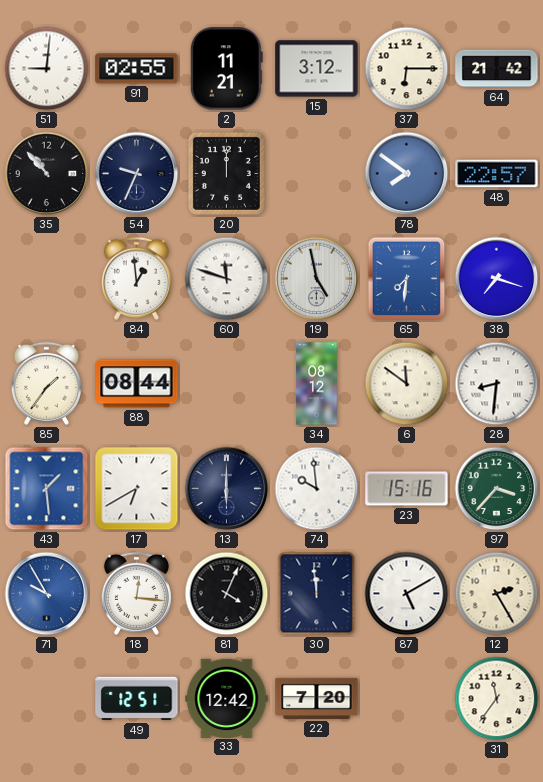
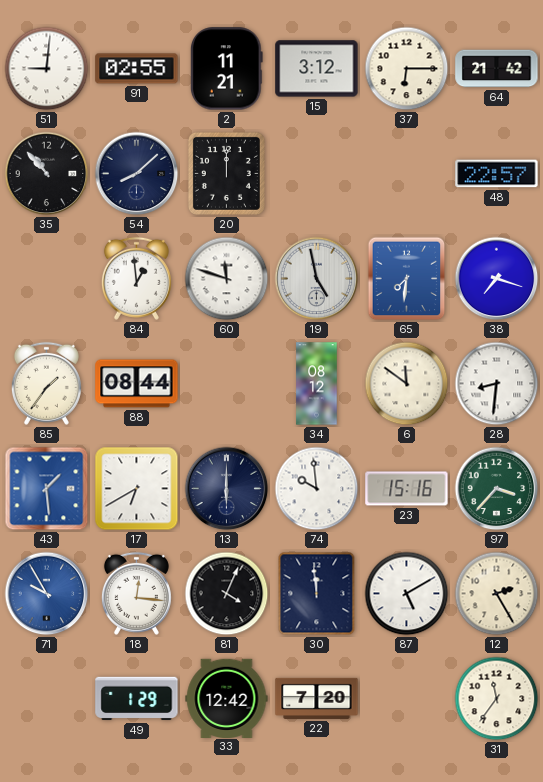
54: 9:34 -> 8:08
78: 7:51 -> none
49: 12:51 -> 1:29
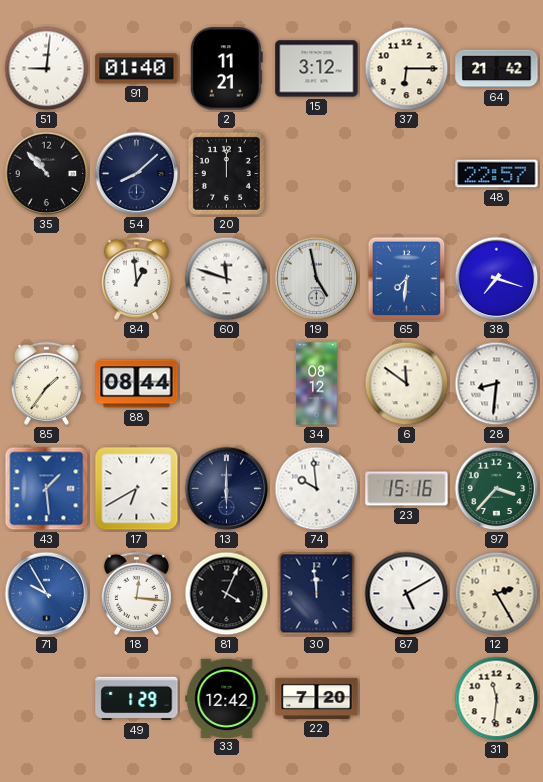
91: 02:55 -> 01:40
31: 11:36 -> 11:31
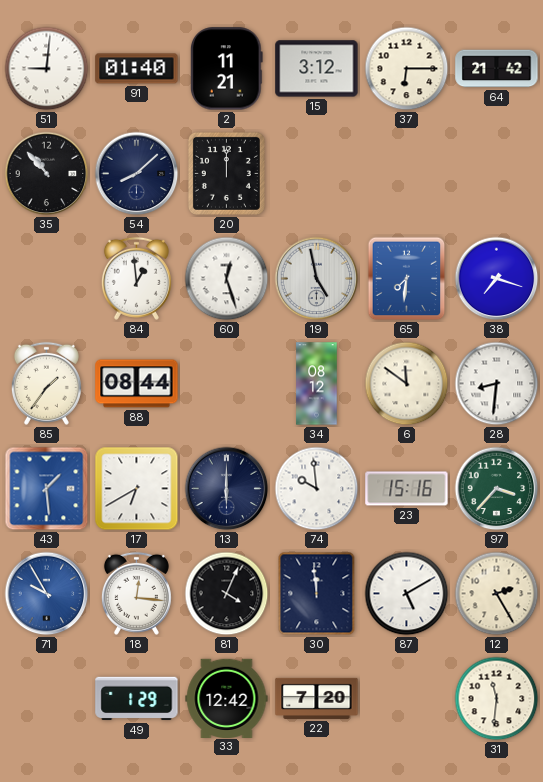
48: 22:57 -> none
60: 11:48 -> 12:27
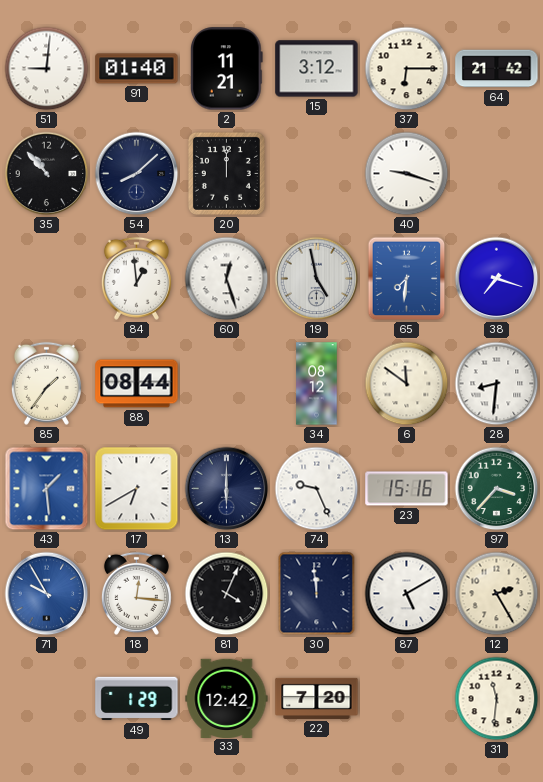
40: none -> 9:18
74: 9:59 -> 9:26
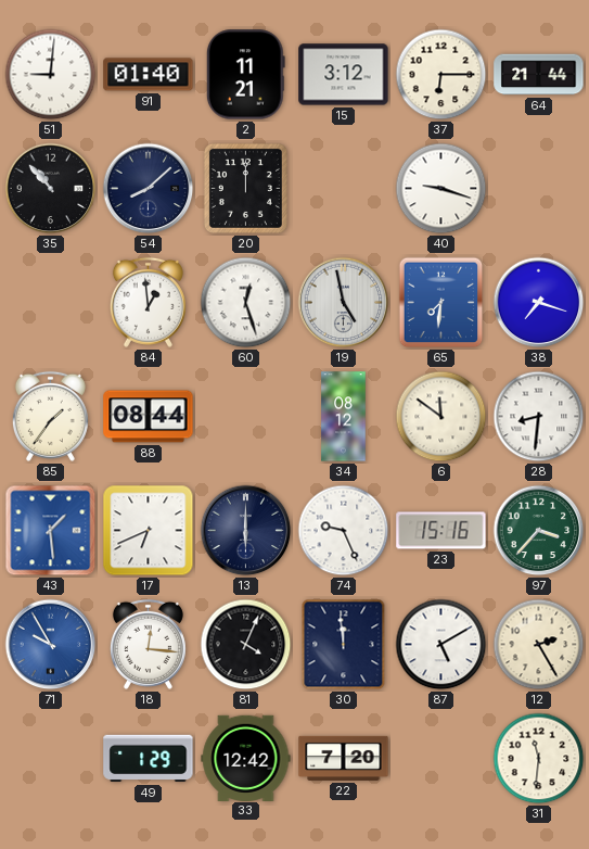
64: 21:42 -> 21:44
17: 6:40 -> 6:41
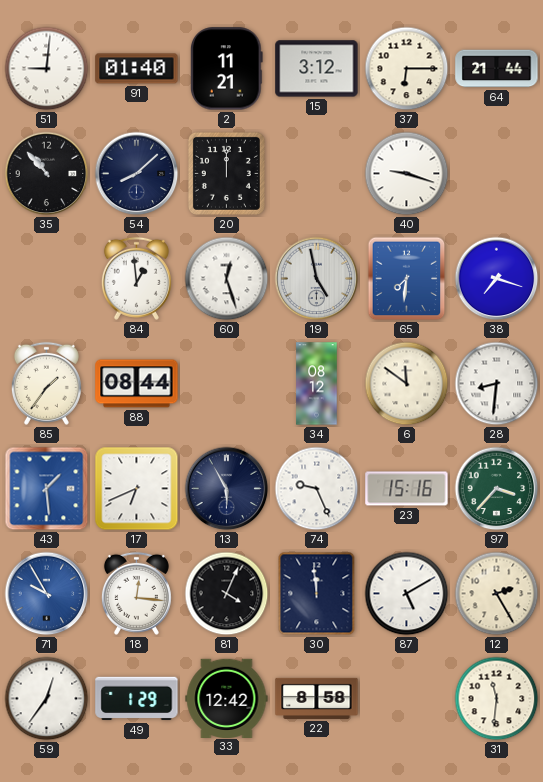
13: 6:00 -> 5:55
59: none -> 12:36
22: 7:20 -> 8:58
